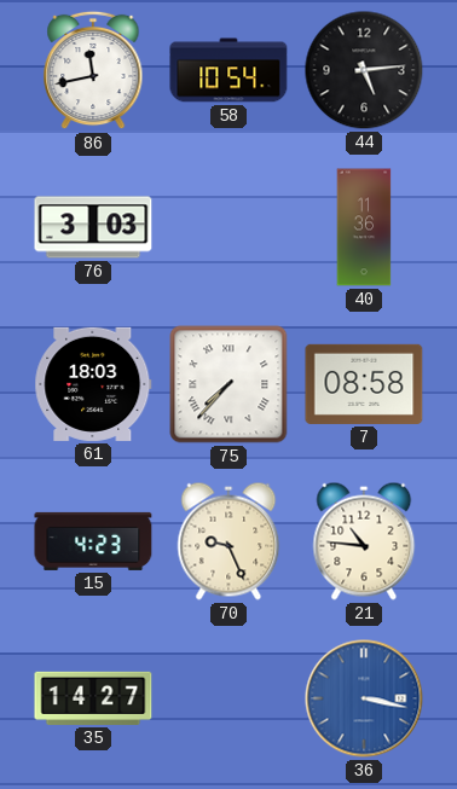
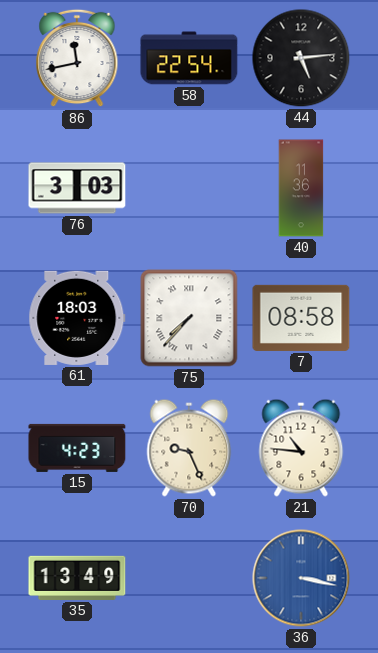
58: 10:54 -> 22:54
35: 14:27 -> 13:49
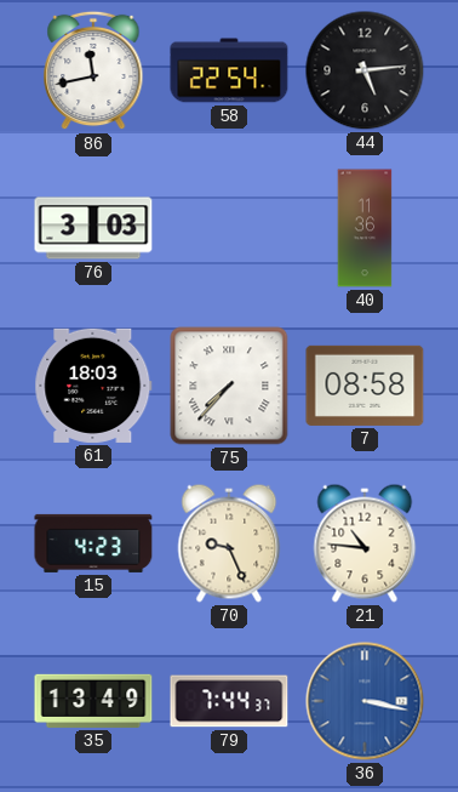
79: none -> 7:44
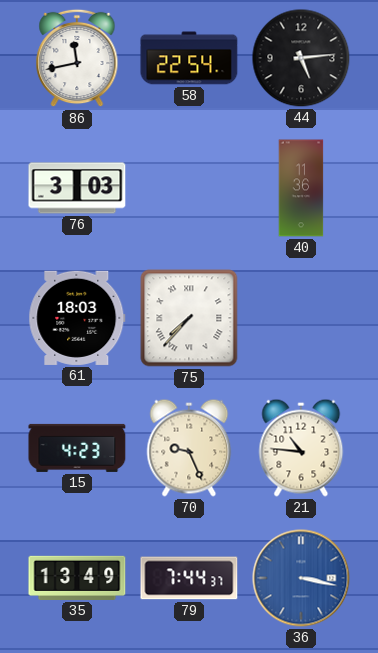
7: 08:58 -> none
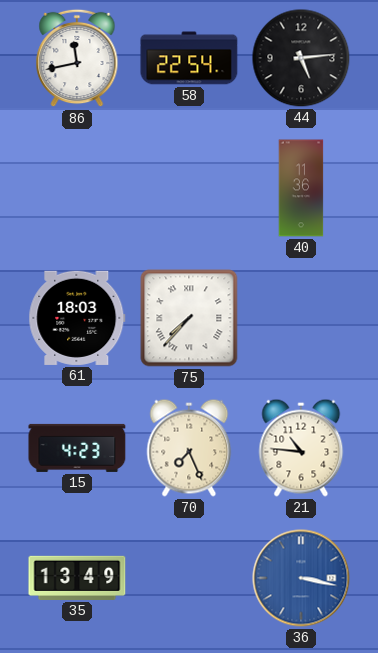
76: 3:03 -> none
70: 9:26 -> 7:26
79: 7:44 -> none
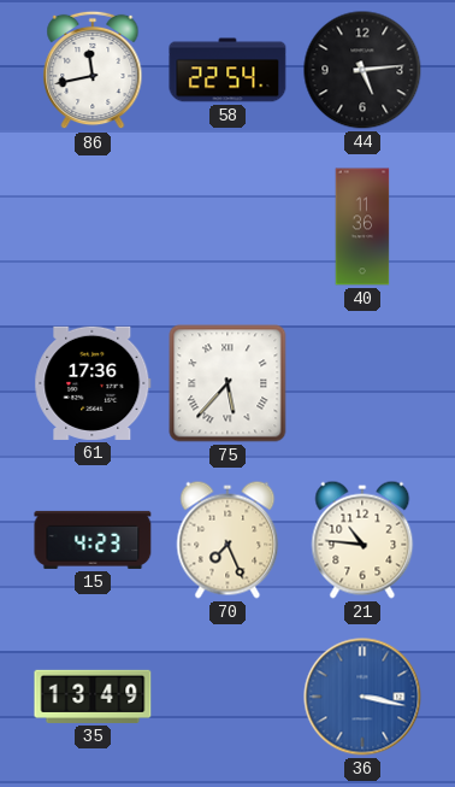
61: 18:03 -> 17:36
75: 7:37 -> 5:37
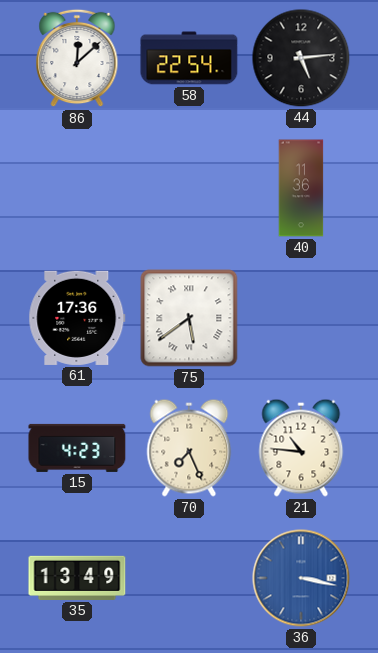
86: 11:43 -> 12:08
75: 5:37 -> 5:39
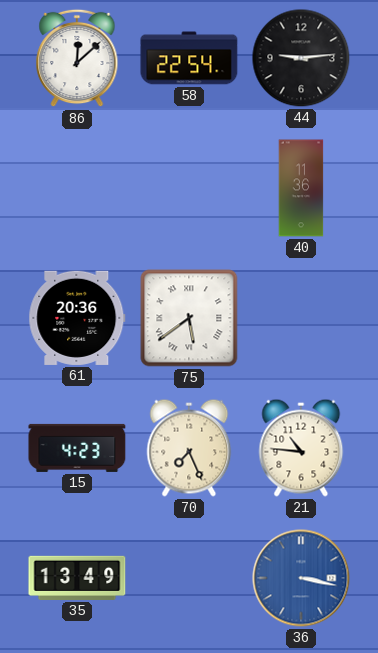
44: 5:14 -> 9:14
61: 17:36 -> 20:36
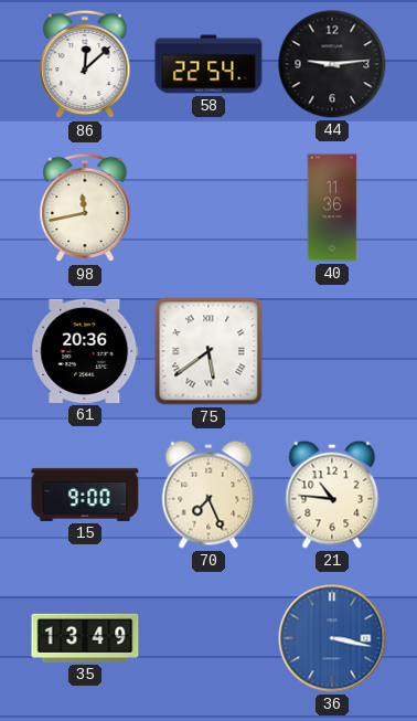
98: none -> 11:43
15: 4:23 -> 9:00
